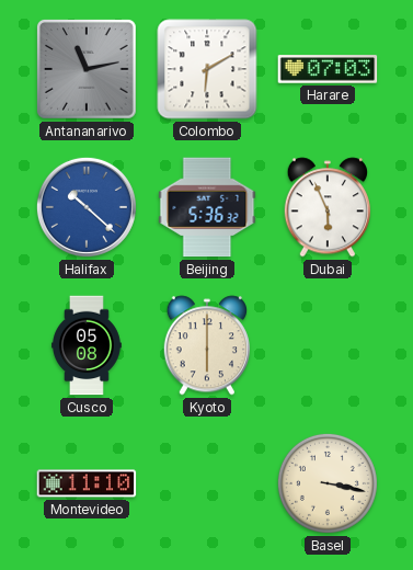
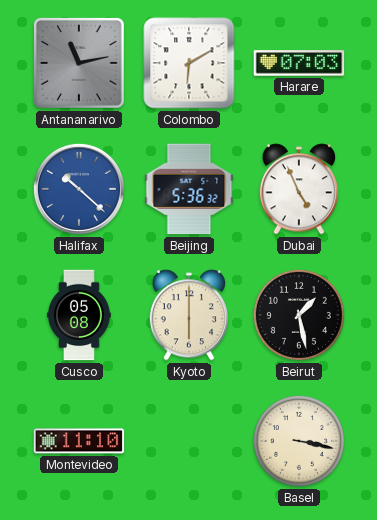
Dubai: 5:56 -> 4:56
Beirut: none -> 1:28
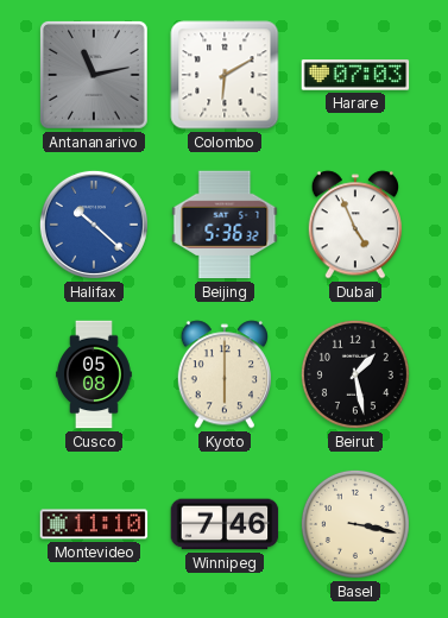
Winnipeg: none -> 7:46
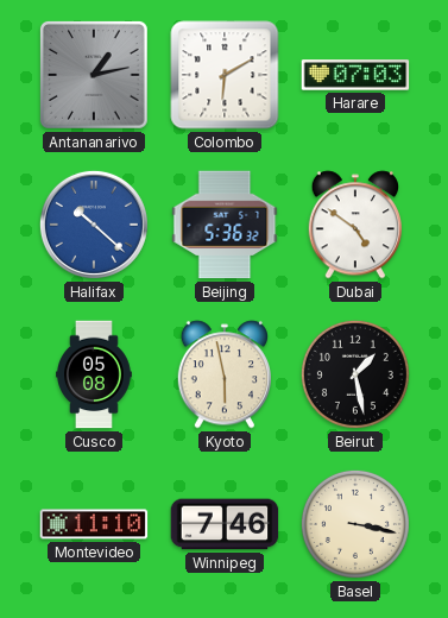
Antananarivo: 11:13 -> 1:13
Dubai: 4:56 -> 4:51
Kyoto: 6:00 -> 5:58
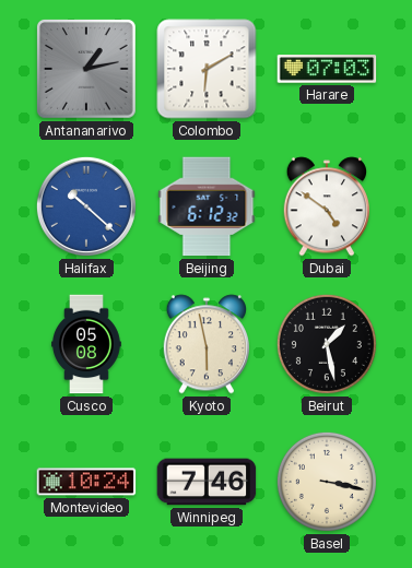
Beijing: 5:36 -> 6:12
Montevideo: 11:10 -> 10:24
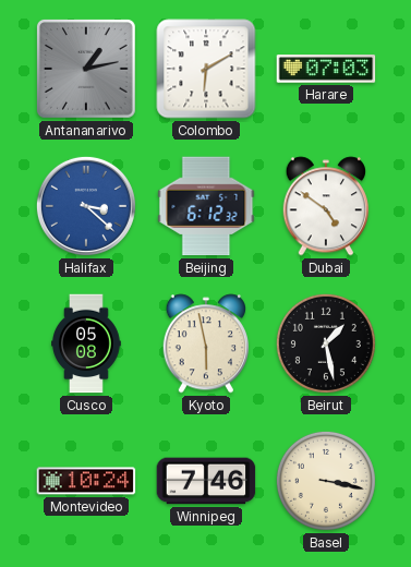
Halifax: 10:22 -> 3:22
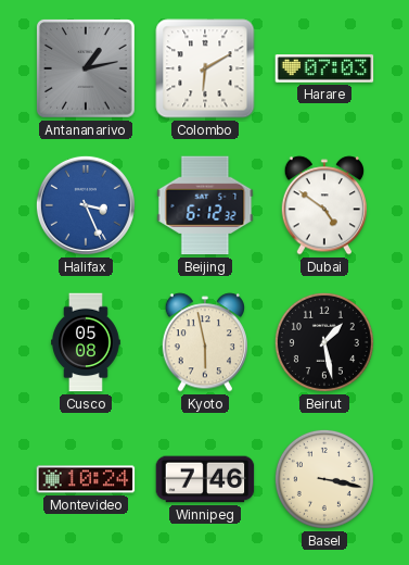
Halifax: 3:22 -> 3:26
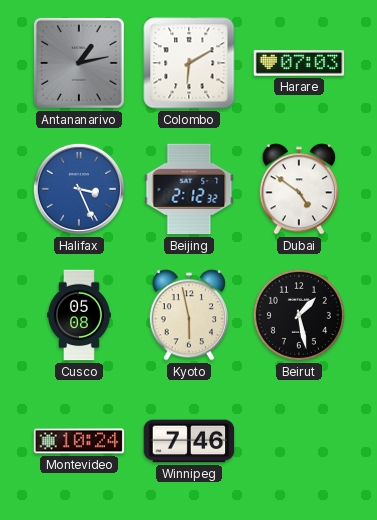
Beijing: 6:12 -> 2:12
Basel: 3:17 -> none
